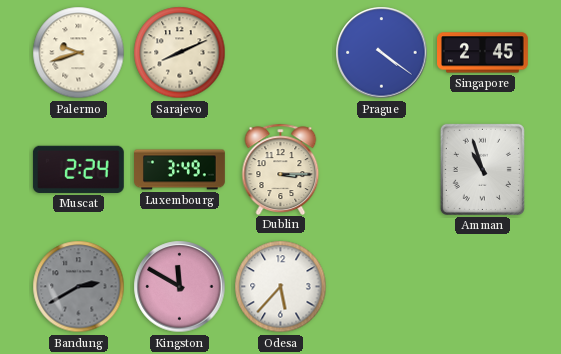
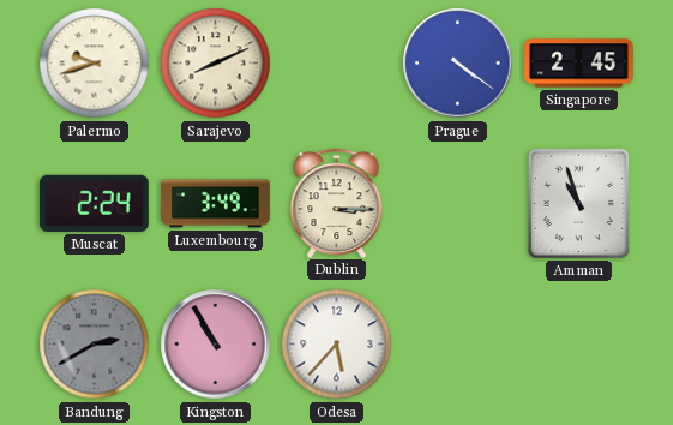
Kingston: 11:50 -> 10:55
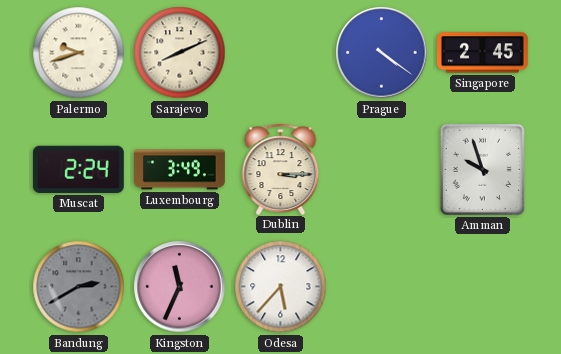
Amman: 10:57 -> 9:57
Kingston: 10:55 -> 11:34
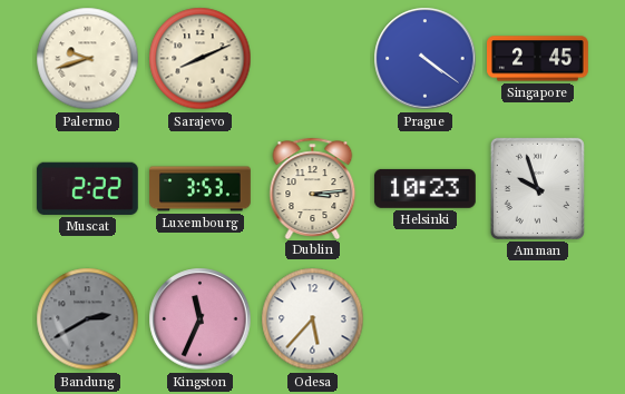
Muscat: 2:24 -> 2:22
Luxembourg: 3:49 -> 3:53
Dublin: 3:15 -> 3:14
Helsinki: none -> 10:23
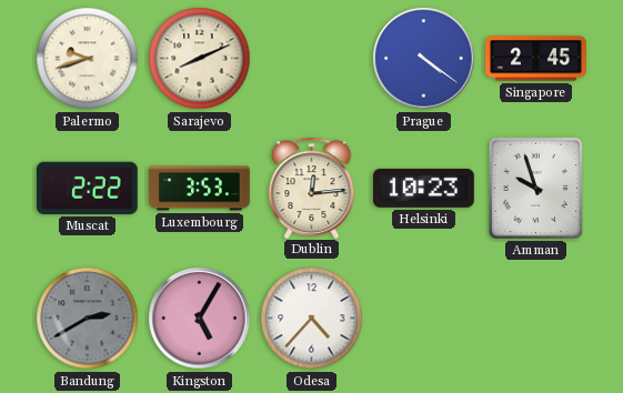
Dublin: 3:14 -> 12:14
Kingston: 11:34 -> 5:05
Odesa: 5:37 -> 4:37
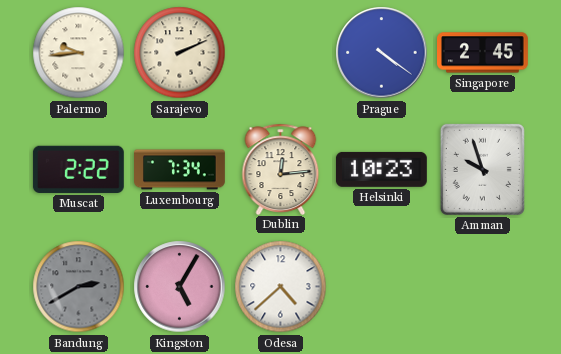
Palermo: 9:42 -> 9:44
Sarajevo: 8:11 -> 2:11
Luxembourg: 3:53 -> 7:34
Odesa: 4:37 -> 4:38
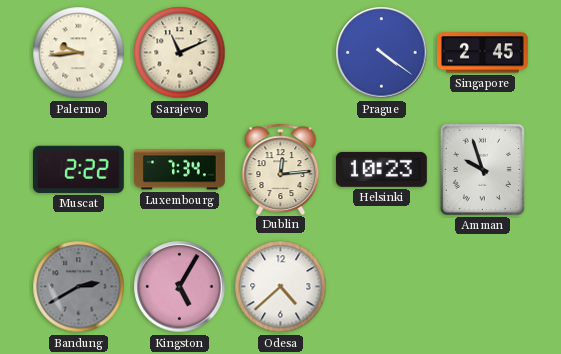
Sarajevo: 2:11 -> 11:11
